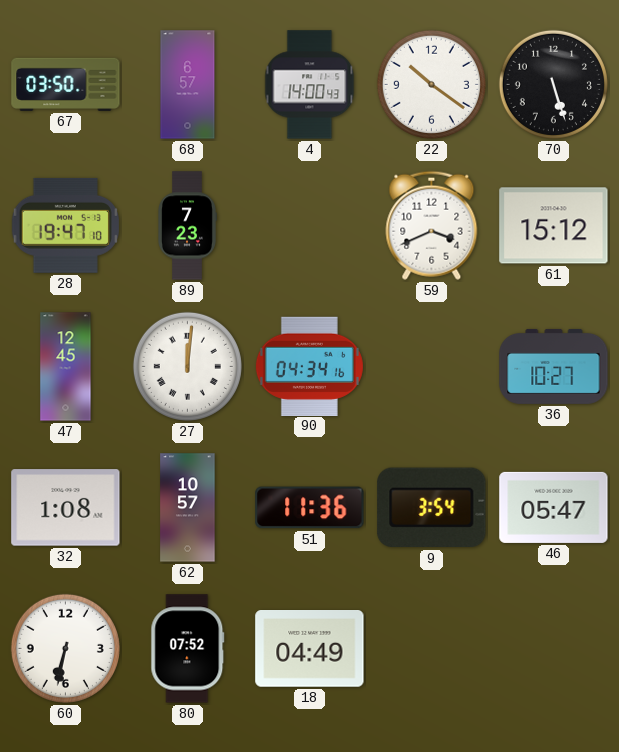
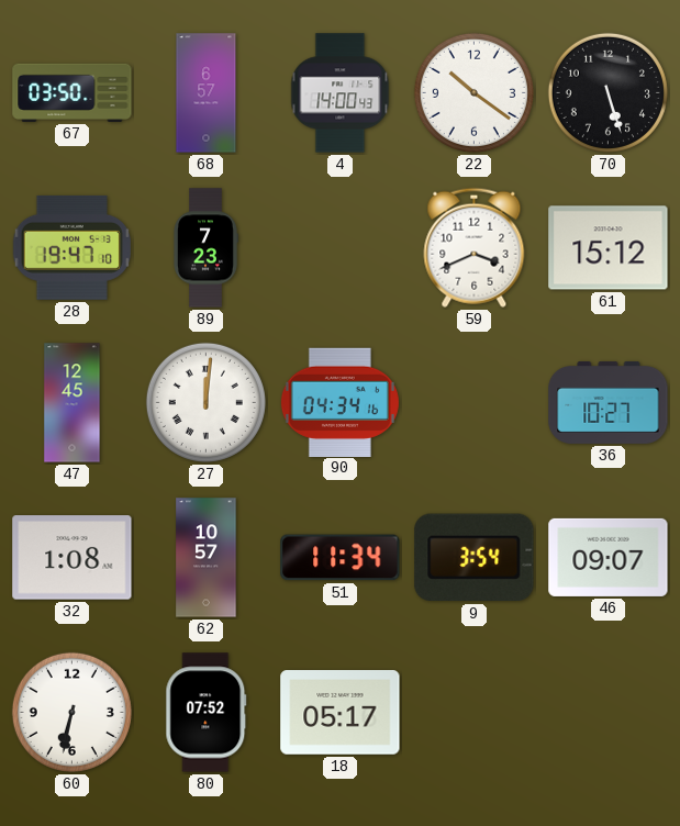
51: 11:36 -> 11:34
46: 05:47 -> 09:07
18: 04:49 -> 05:17
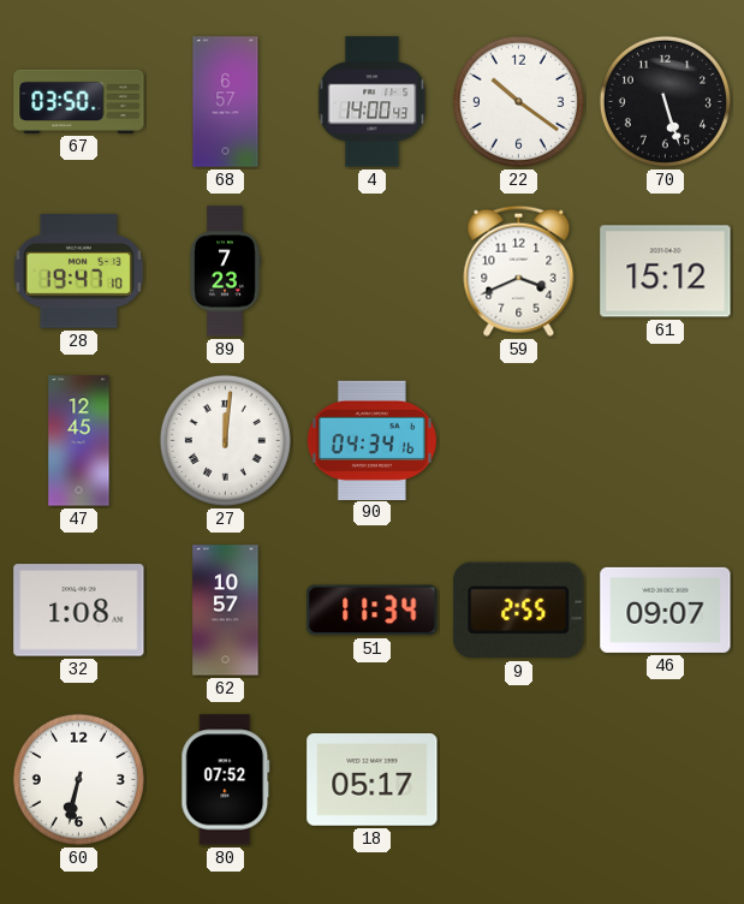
36: 10:27 -> none
9: 3:54 -> 2:55
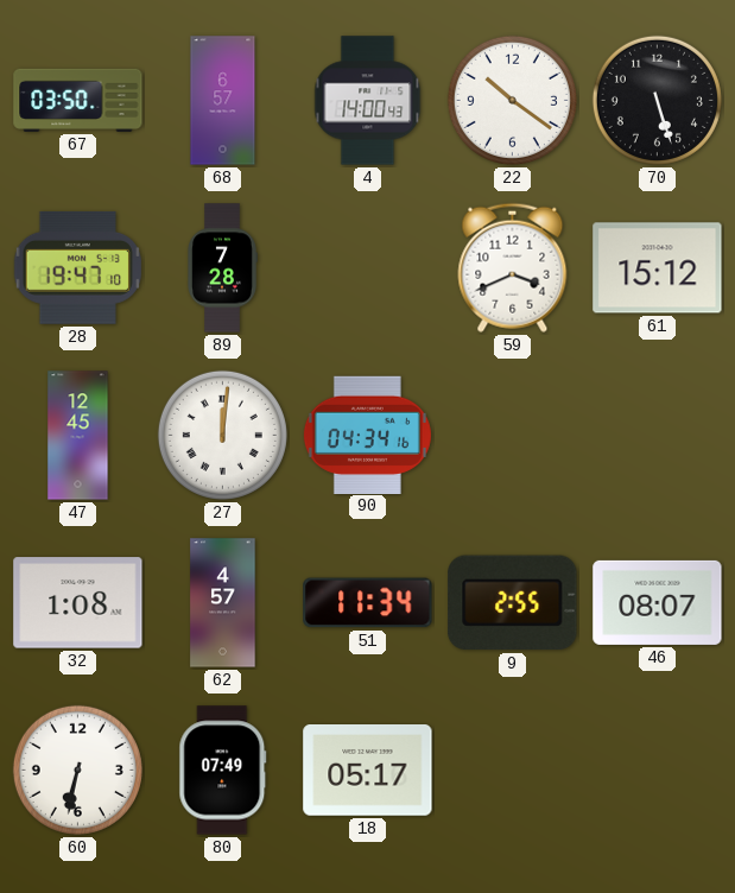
89: 7:23 -> 7:28
62: 10:57 -> 4:57
46: 09:07 -> 08:07
80: 07:52 -> 07:49
